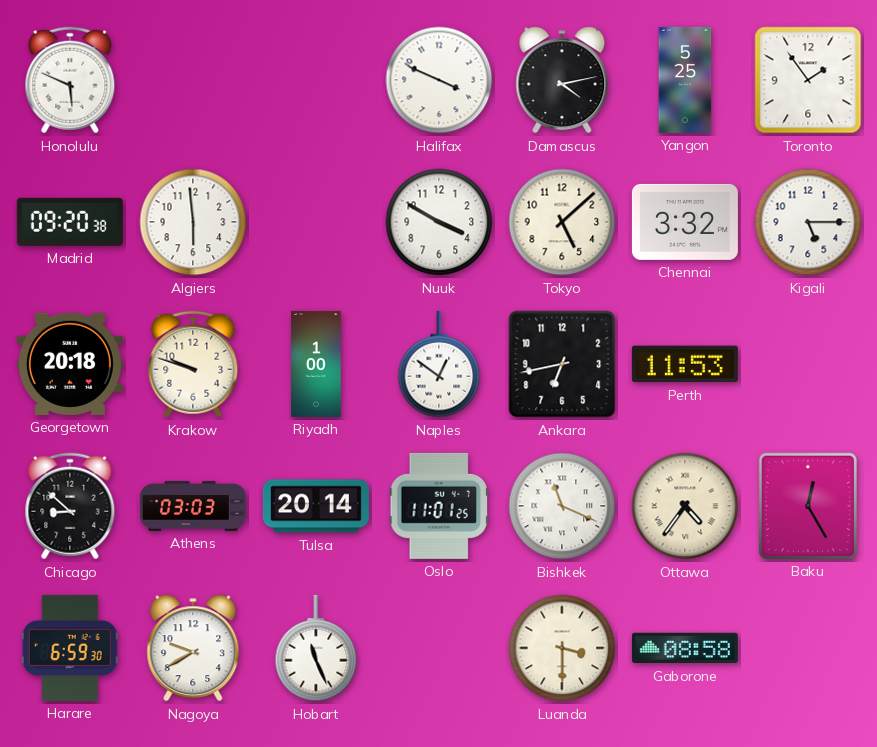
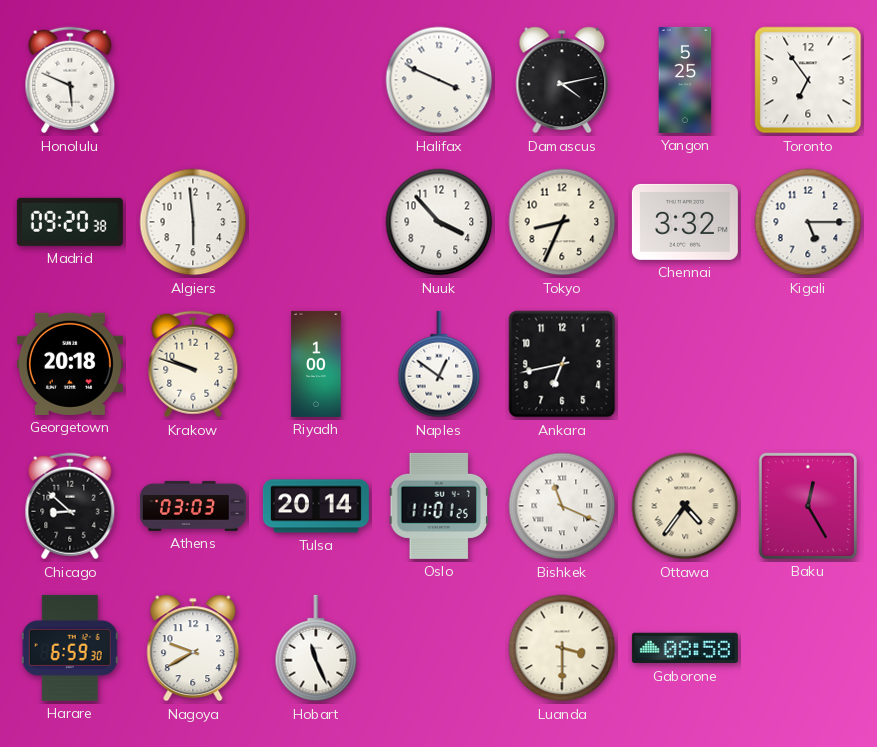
Toronto: 1:54 -> 6:54
Nuuk: 3:50 -> 3:53
Tokyo: 5:08 -> 8:34
Perth: 11:53 -> none
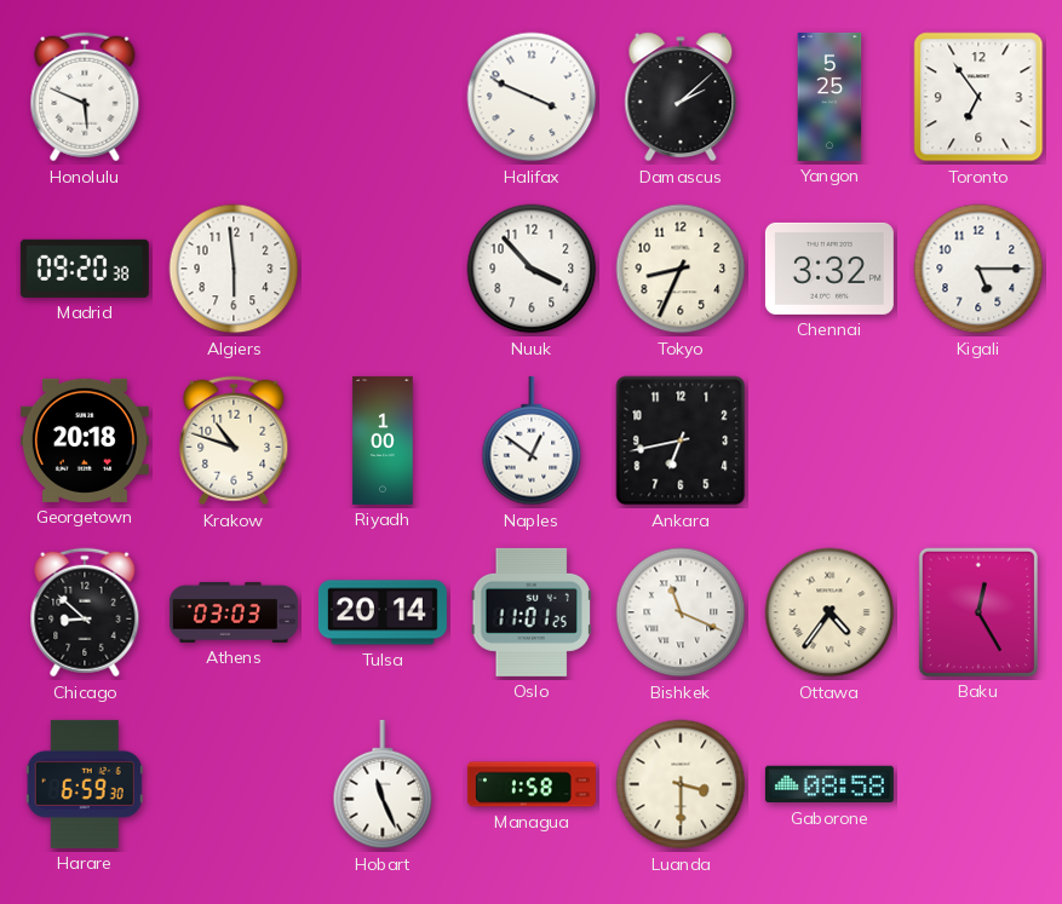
Damascus: 4:13 -> 2:08
Krakow: 9:48 -> 10:48
Nagoya: 9:40 -> none
Managua: none -> 1:58
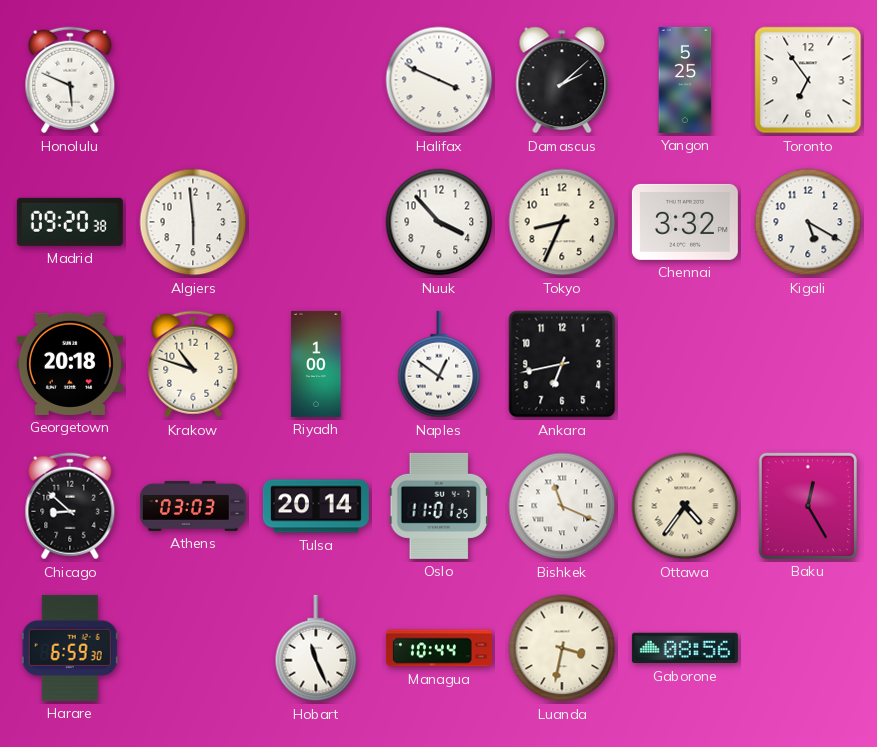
Kigali: 5:15 -> 5:20
Managua: 1:58 -> 10:44
Luanda: 3:30 -> 3:32
Gaborone: 08:58 -> 08:56
